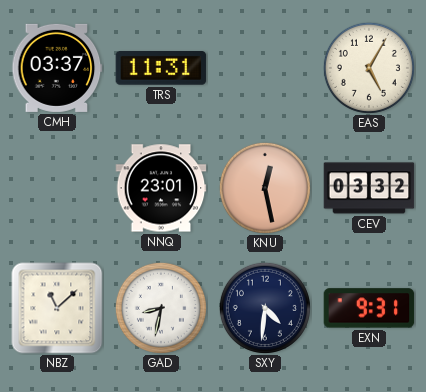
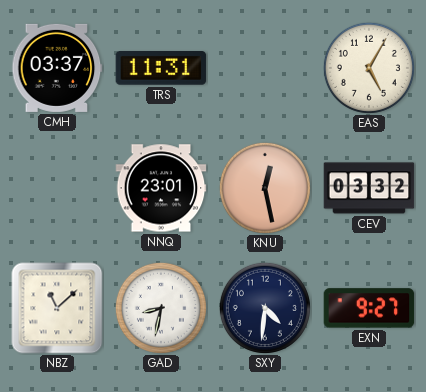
EXN: 9:31 -> 9:27
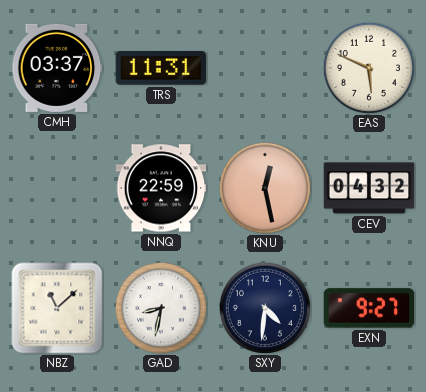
EAS: 5:05 -> 5:49
NNQ: 23:01 -> 22:59
CEV: 03:32 -> 04:32
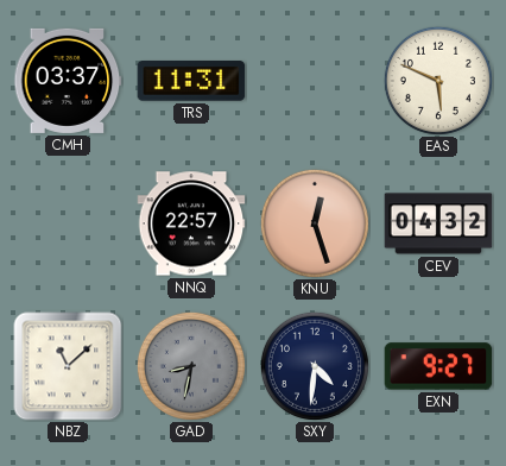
NNQ: 22:59 -> 22:57
KNU: 12:28 -> 12:27
GAD dial: white -> grey
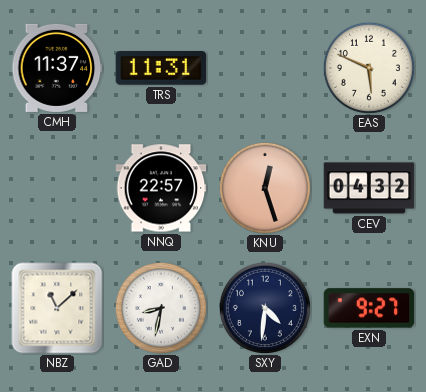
CMH: 03:37 -> 11:37
GAD dial: grey -> white
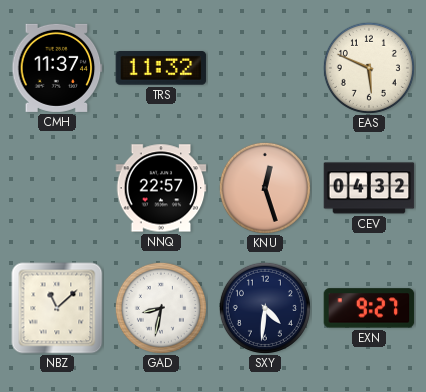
TRS: 11:31 -> 11:32
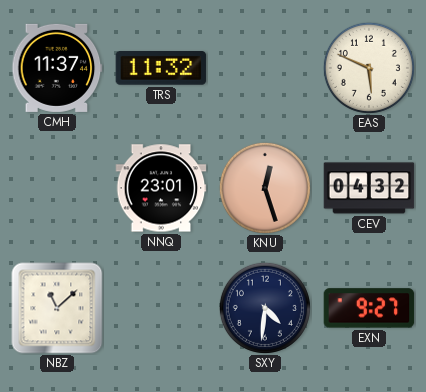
NNQ: 22:57 -> 23:01
GAD: 8:32 -> none
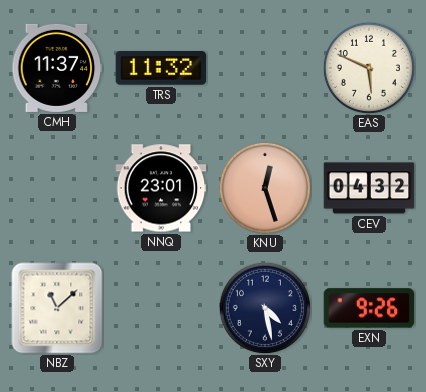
SXY: 4:31 -> 4:28
EXN: 9:27 -> 9:26
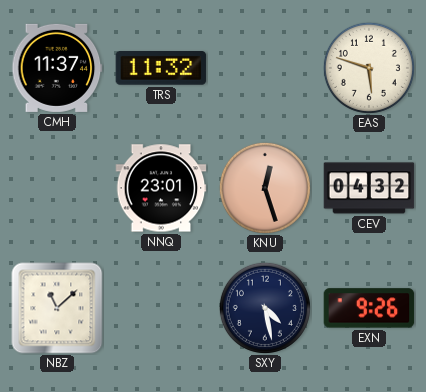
EAS: 5:49 -> 5:48
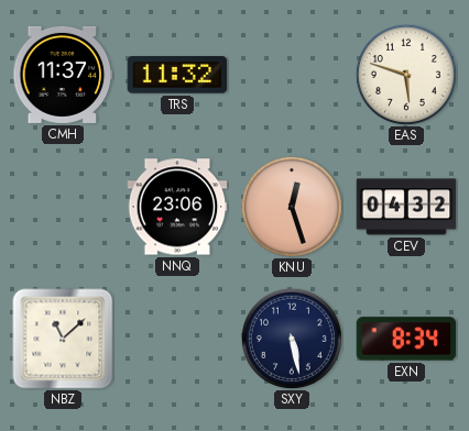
NNQ: 23:01 -> 23:06
SXY: 4:28 -> 5:28
EXN: 9:26 -> 8:34
